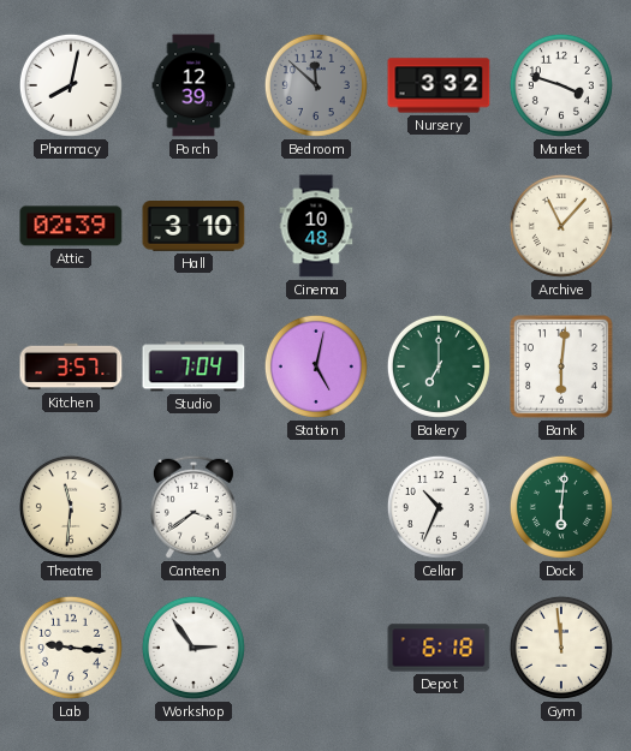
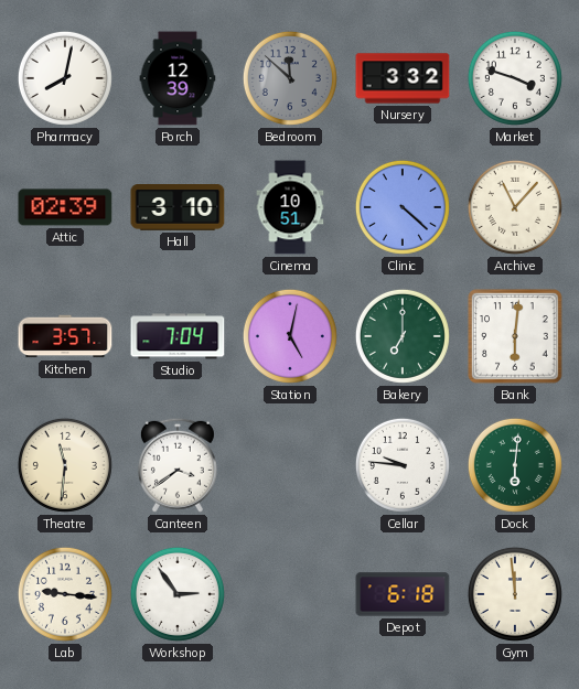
Cinema: 10:48 -> 10:51
Clinic: none -> 4:22
Cellar: 10:34 -> 9:46
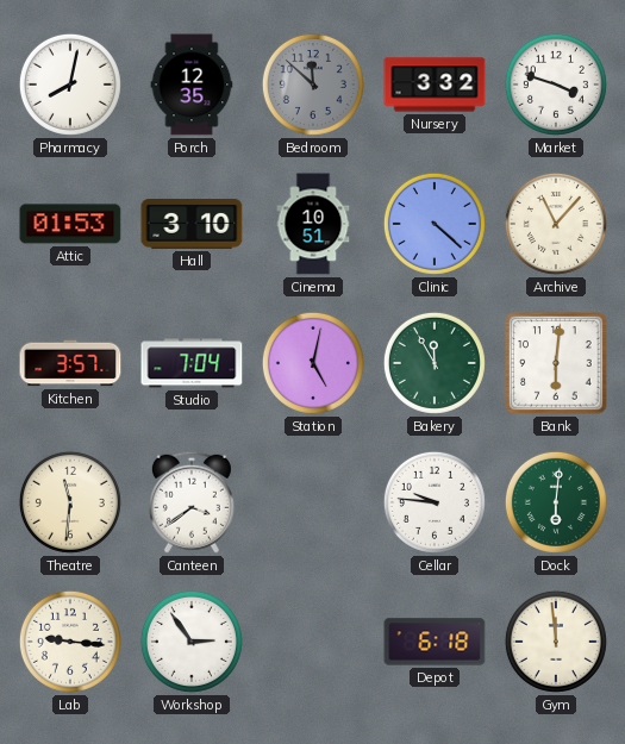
Porch: 12:39 -> 12:35
Attic: 02:39 -> 01:53
Bakery: 7:00 -> 11:55
